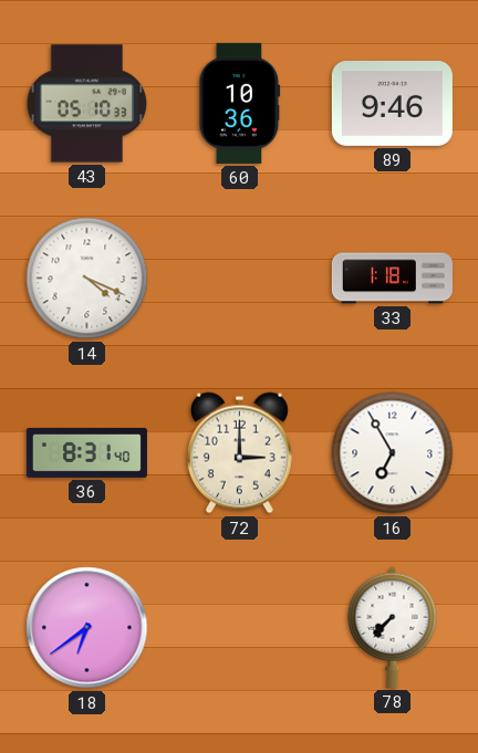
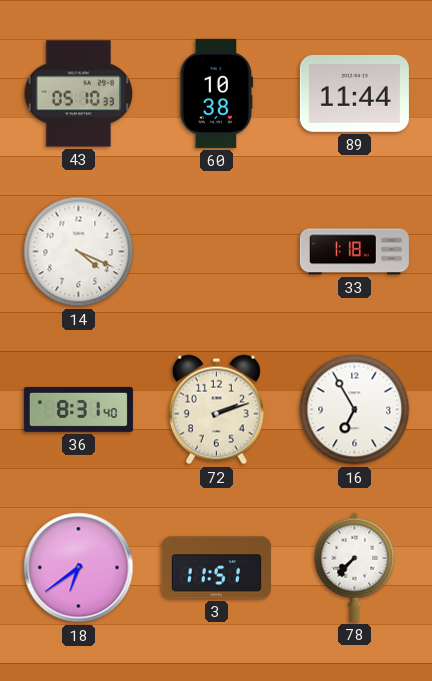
60: 10:36 -> 10:38
89: 9:46 -> 11:44
72: 3:00 -> 2:12
3: none -> 11:51
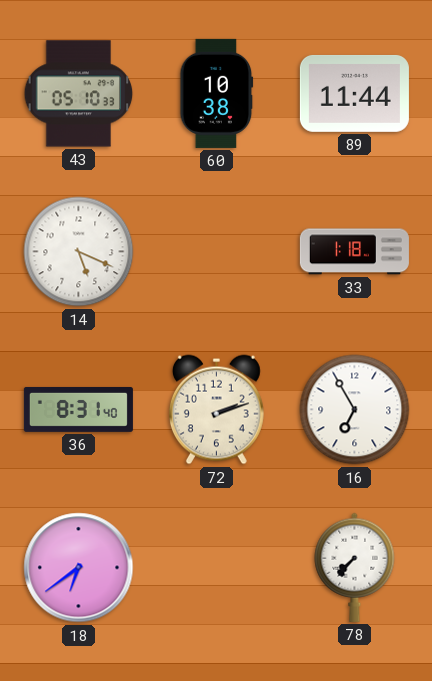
14: 4:19 -> 5:19
3: 11:51 -> none
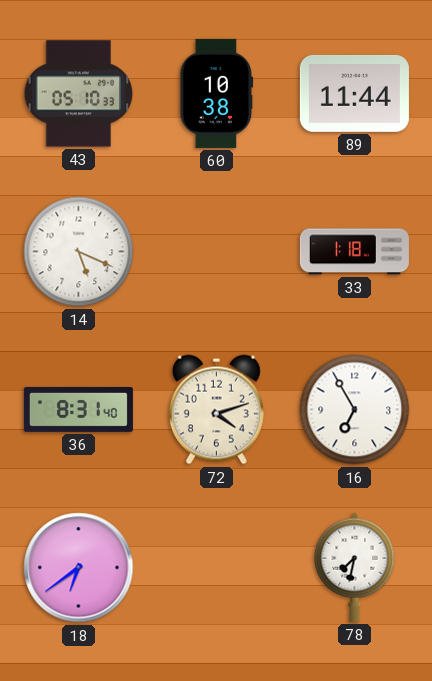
72: 2:12 -> 4:12
78: 7:37 -> 7:32
